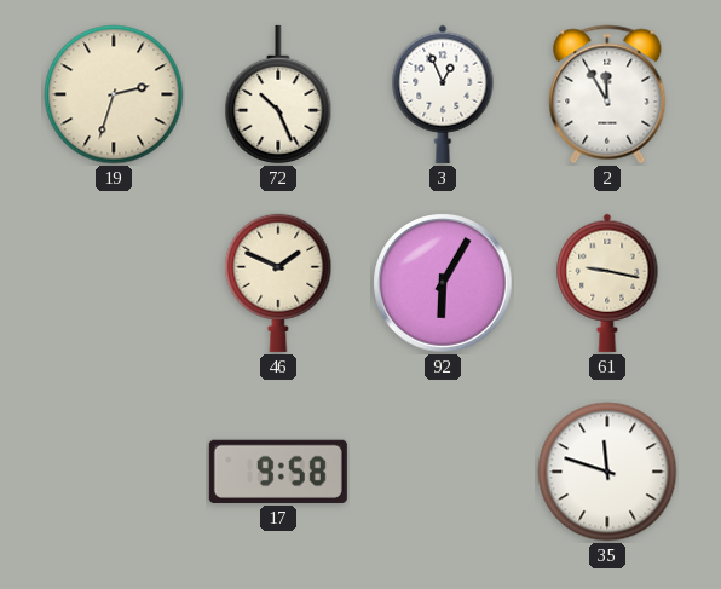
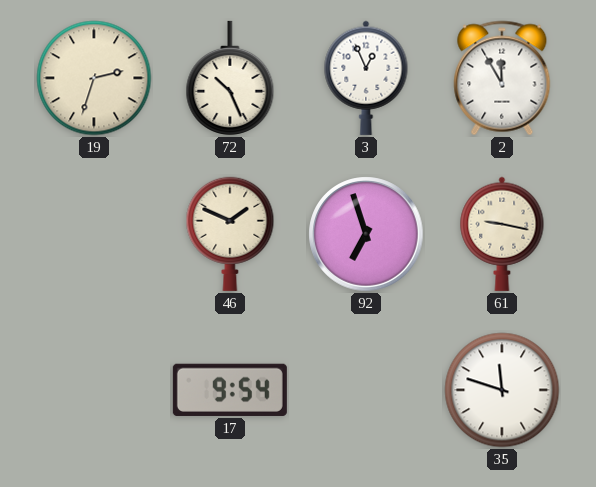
92: 6:05 -> 6:57
17: 9:58 -> 9:54
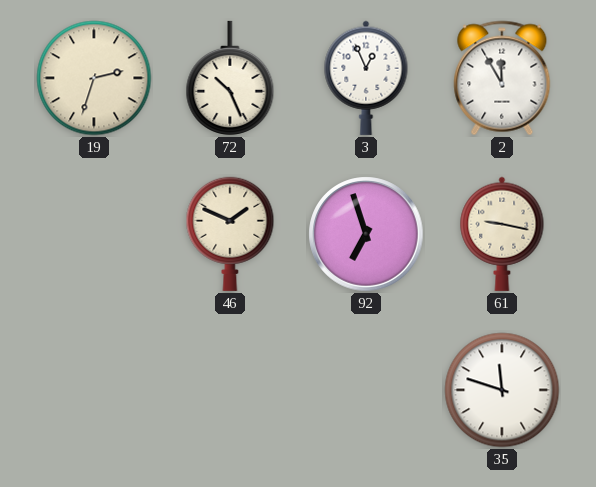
17: 9:54 -> none
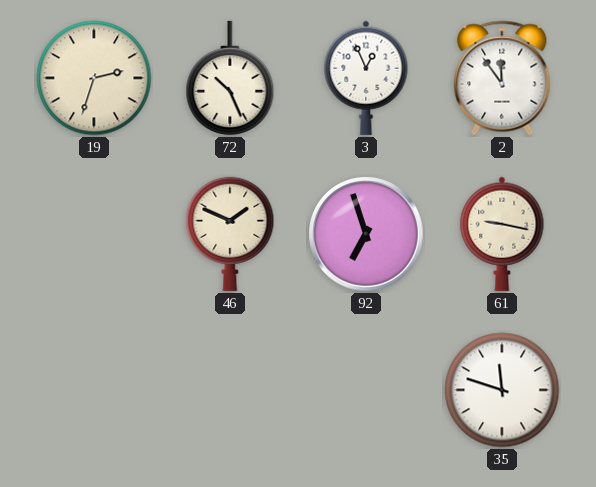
2: 11:55 -> 11:54
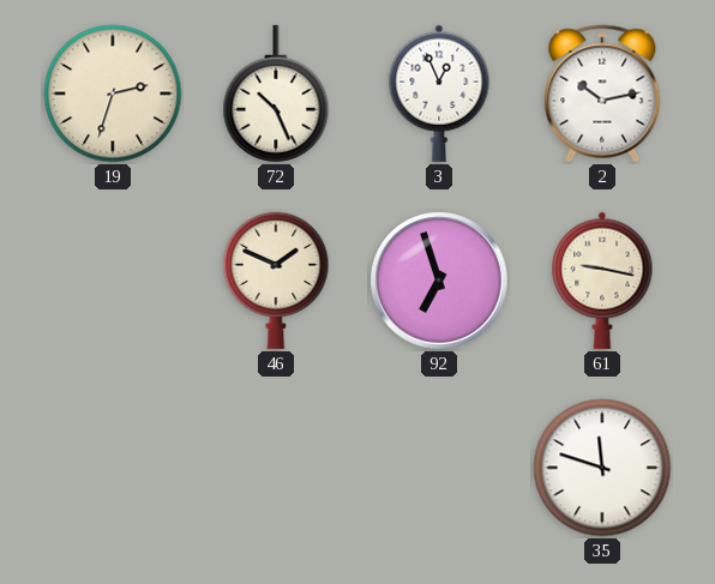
2: 11:54 -> 10:13
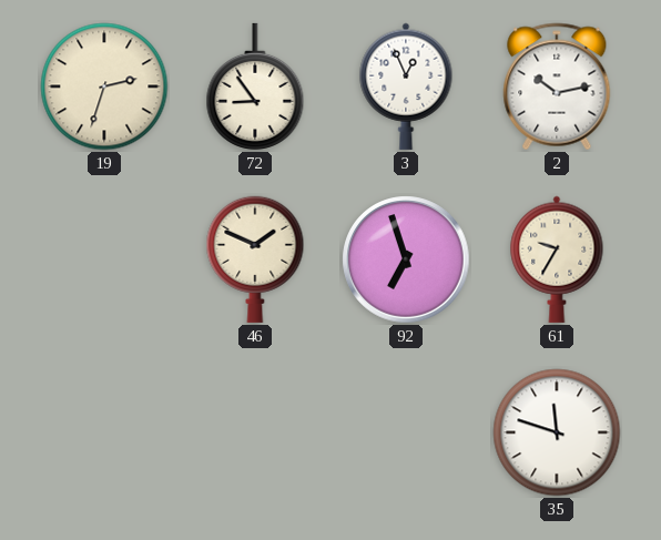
72: 10:26 -> 8:54
61: 9:17 -> 9:35
